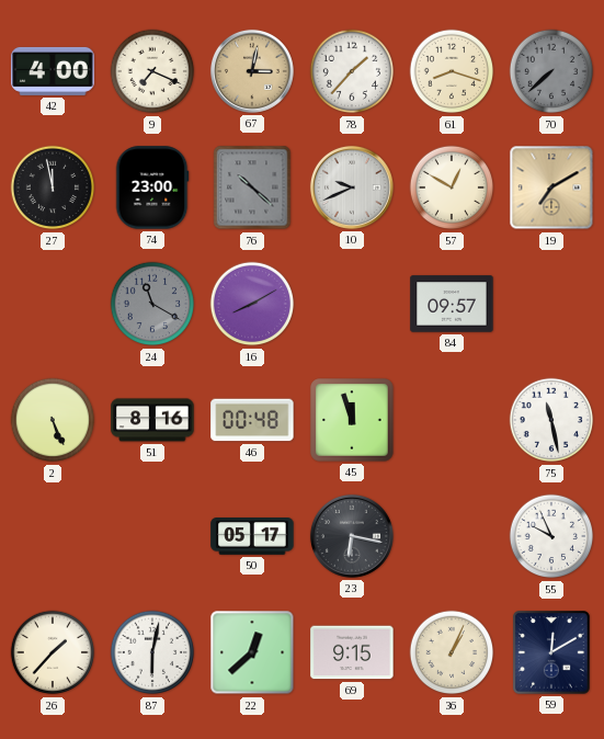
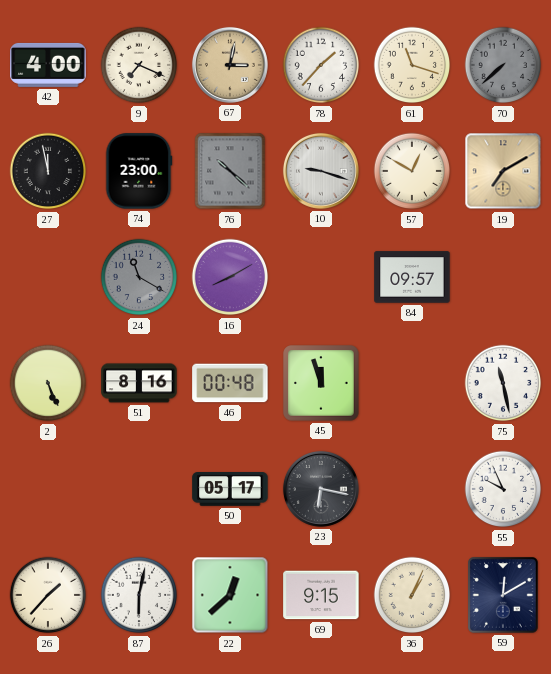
61: 8:18 -> 11:18
10: 9:41 -> 9:18
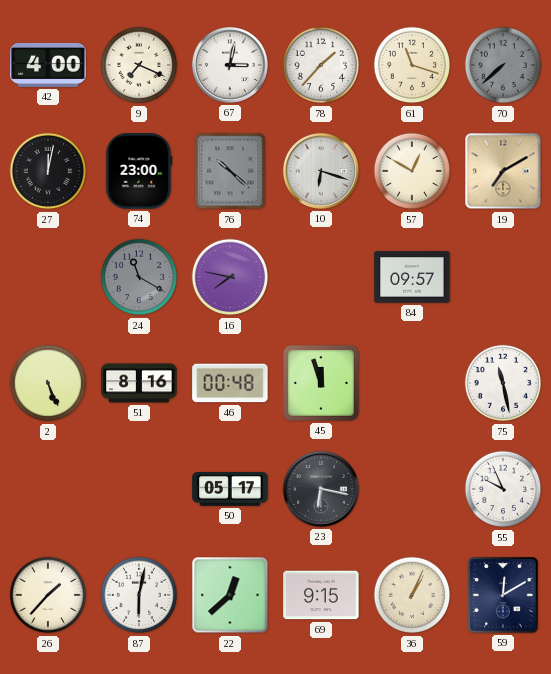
67 dial: champagne -> white
27: 11:58 -> 12:02
10: 9:18 -> 6:18
16: 8:10 -> 7:47
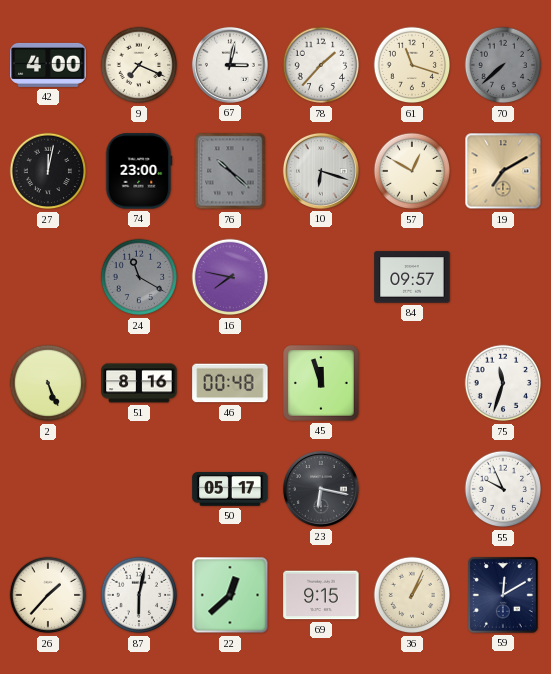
75: 11:28 -> 11:33
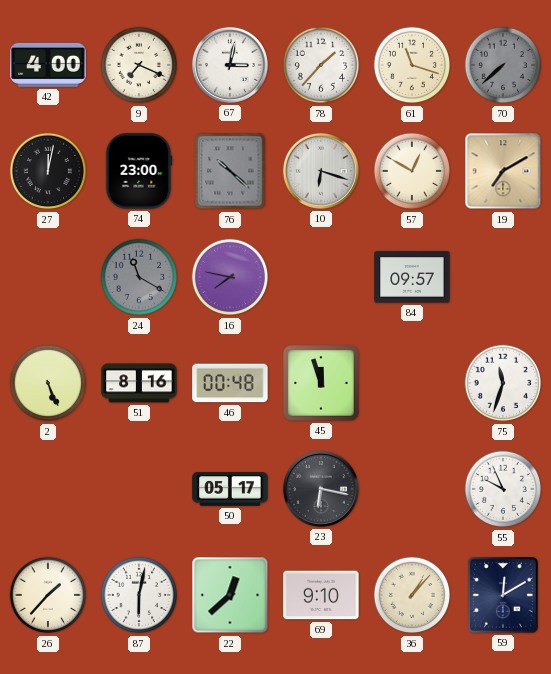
69: 9:15 -> 9:10
36: 1:04 -> 1:07
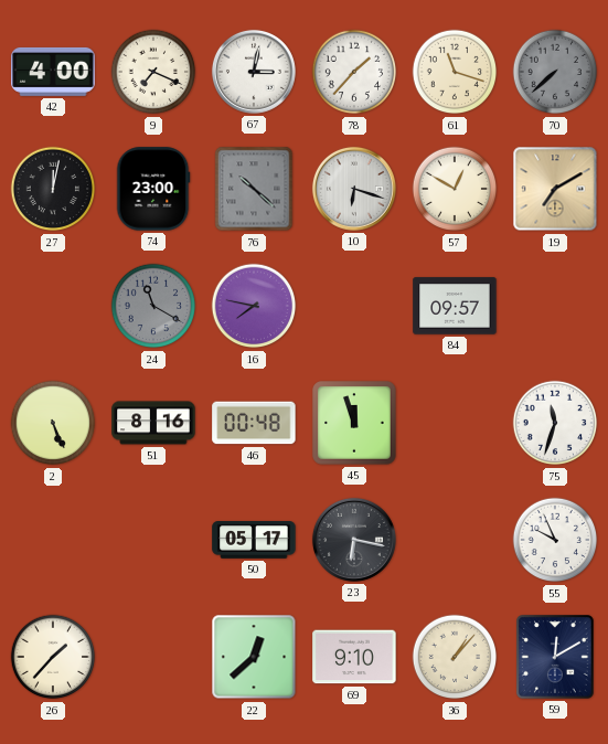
87: 6:02 -> none
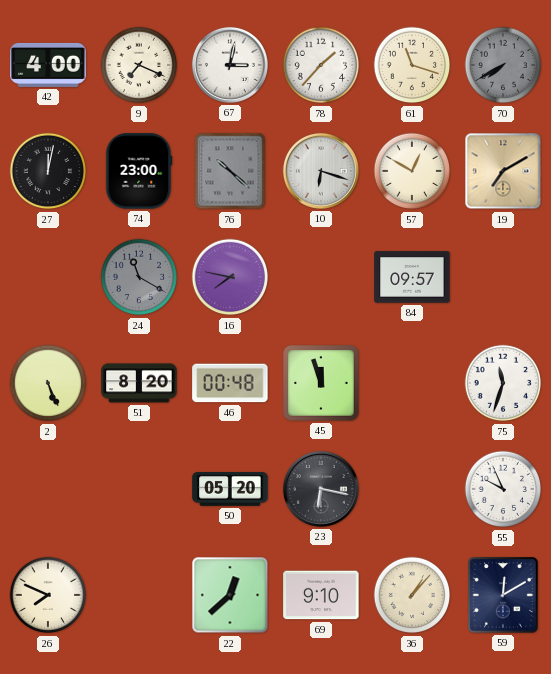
70: 7:38 -> 7:40
51: 8:16 -> 8:20
50: 05:17 -> 05:20
26: 1:37 -> 7:49
